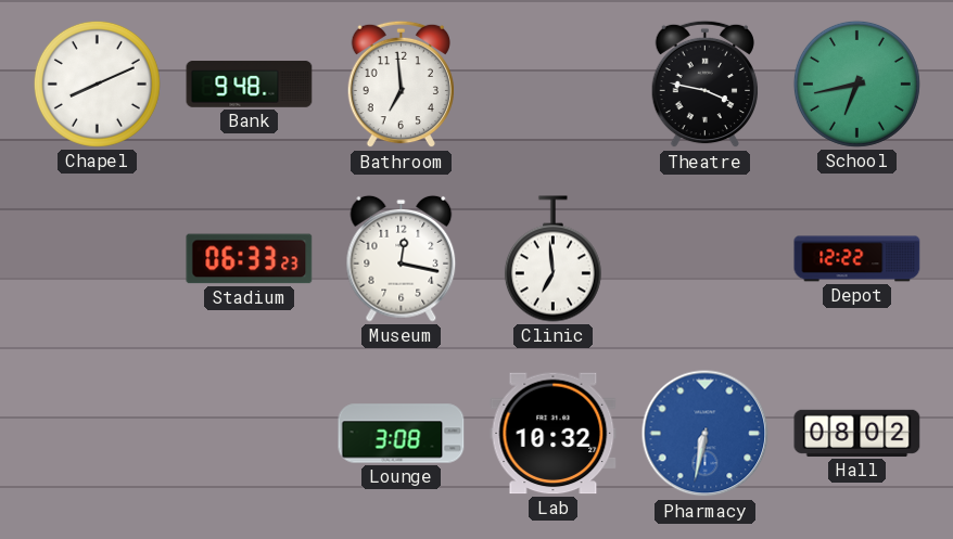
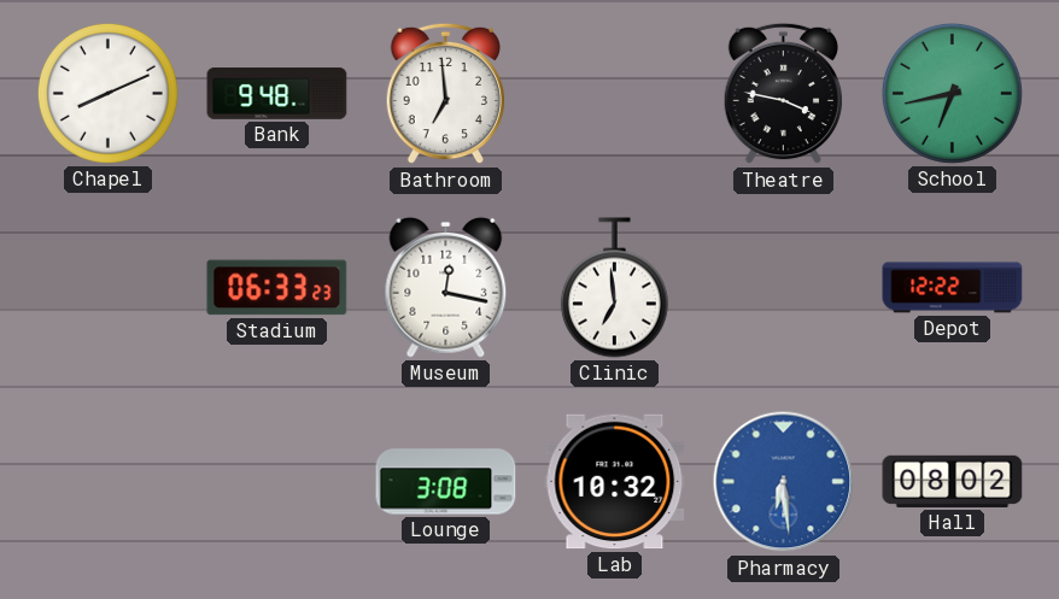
Pharmacy: 6:32 -> 6:29
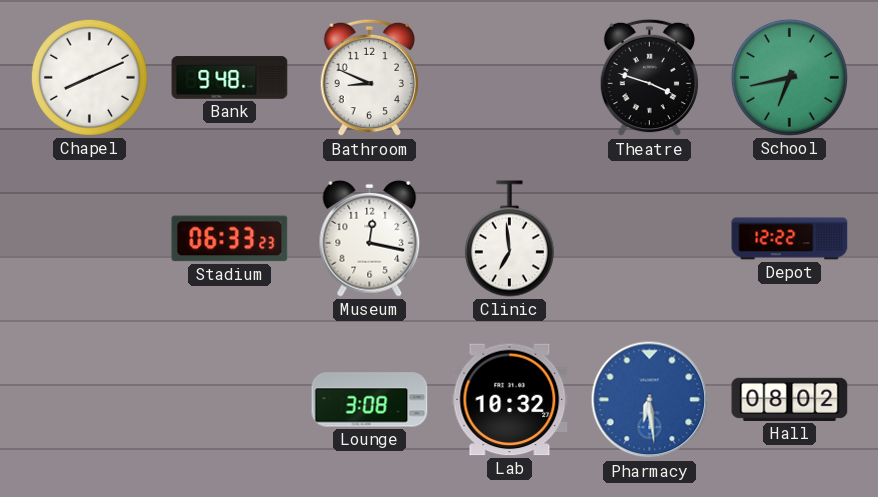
Bathroom: 6:59 -> 8:49
Theatre: 3:47 -> 3:48
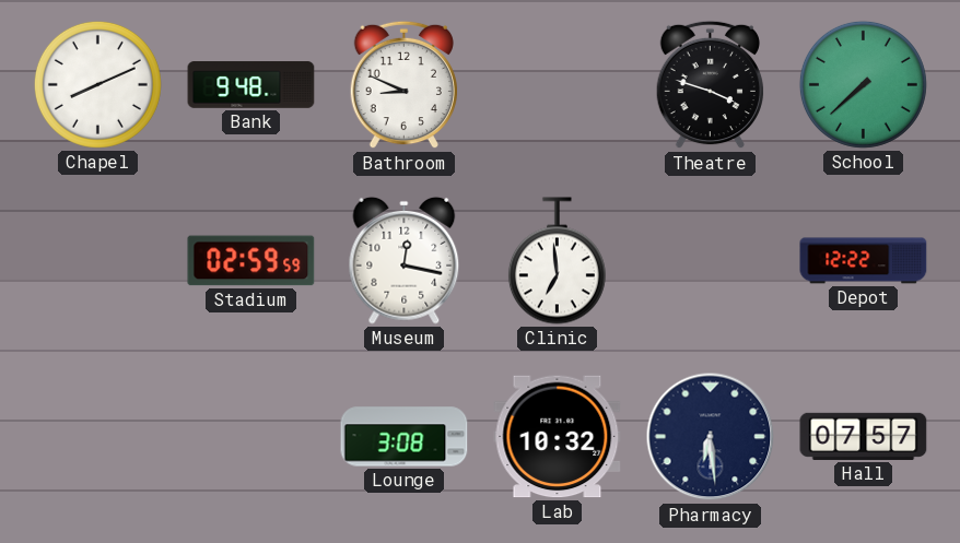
School: 6:43 -> 7:38
Stadium: 06:33 -> 02:59
Pharmacy dial: blue -> navy
Hall: 08:02 -> 07:57
